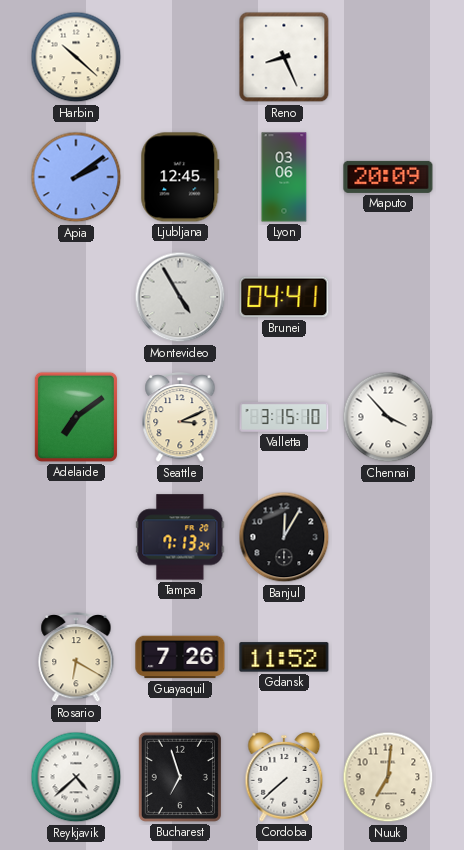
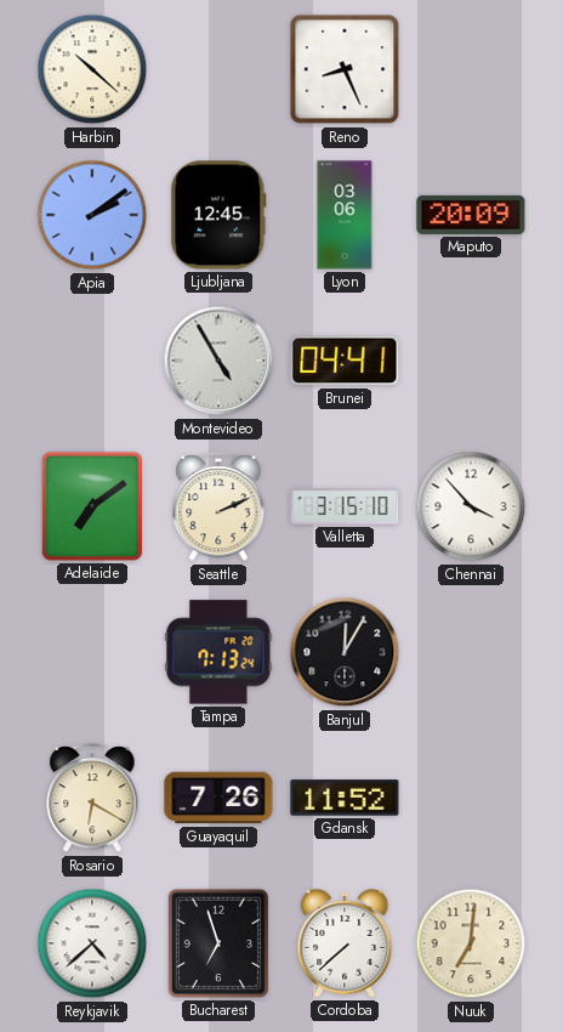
Seattle: 3:11 -> 2:11
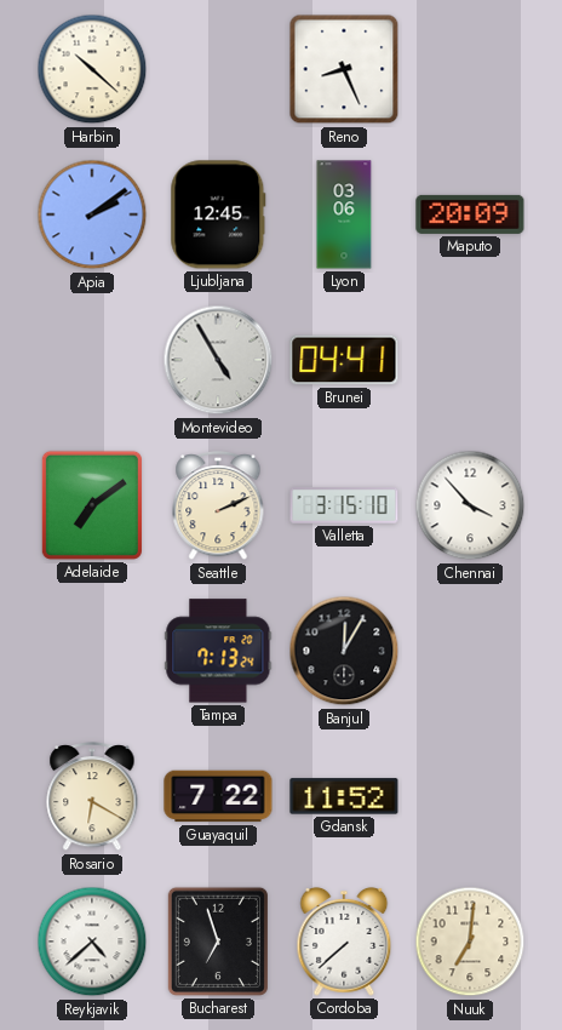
Guayaquil: 7:26 -> 7:22
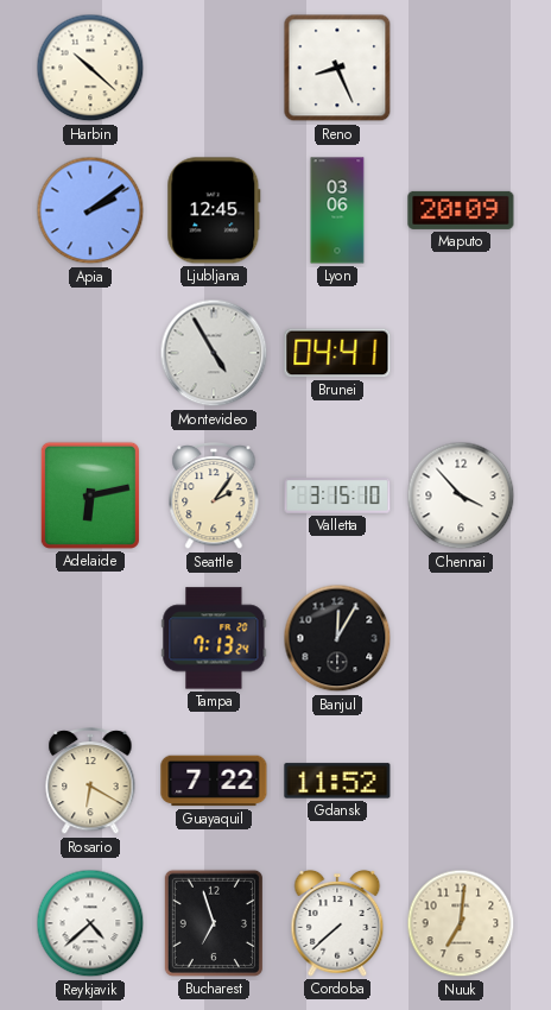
Adelaide: 7:09 -> 6:13
Seattle: 2:11 -> 2:06
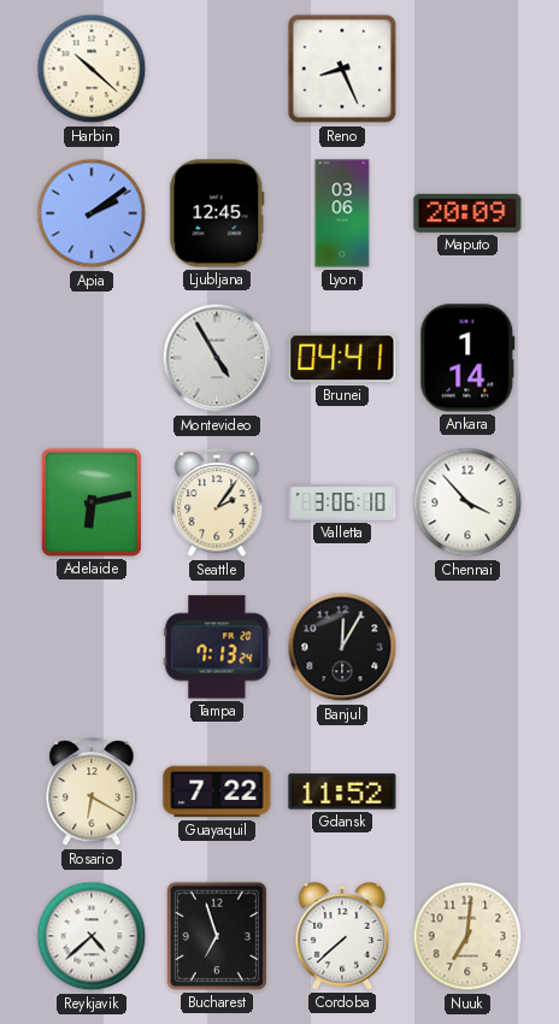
Ankara: none -> 1:14
Valletta: 3:15 -> 3:06
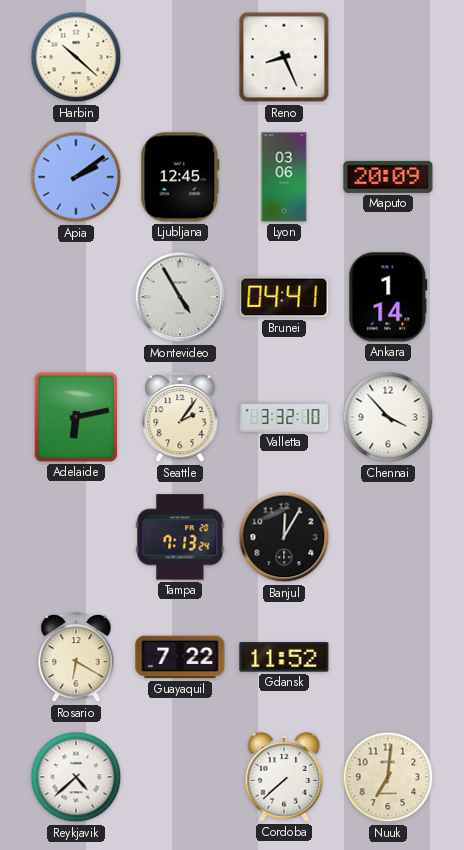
Valletta: 3:06 -> 3:32
Bucharest: 6:57 -> none
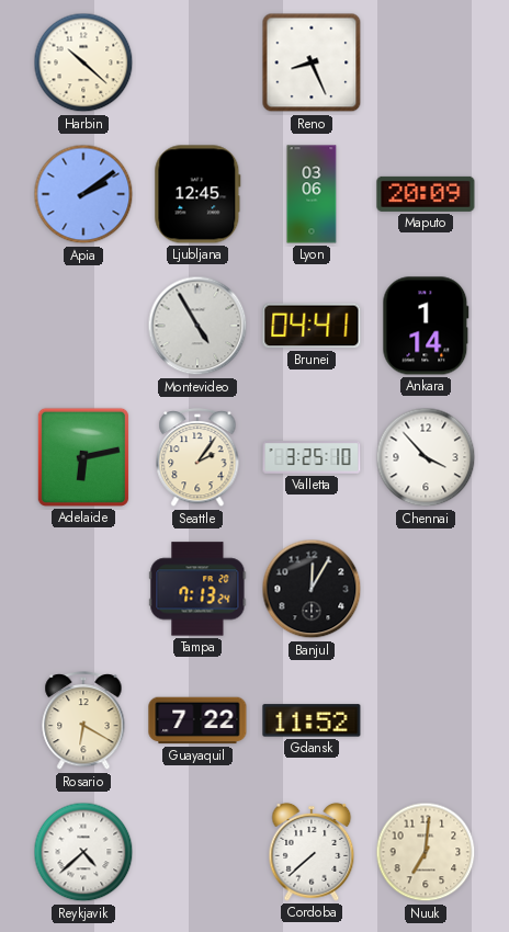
Valletta: 3:32 -> 3:25
